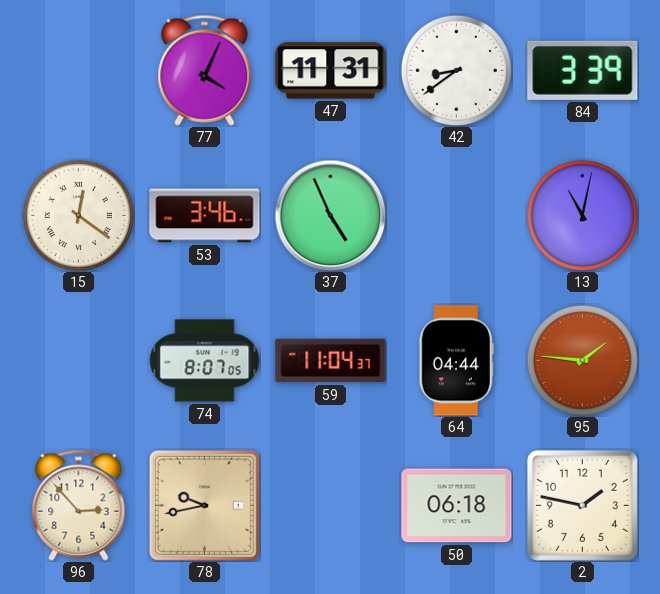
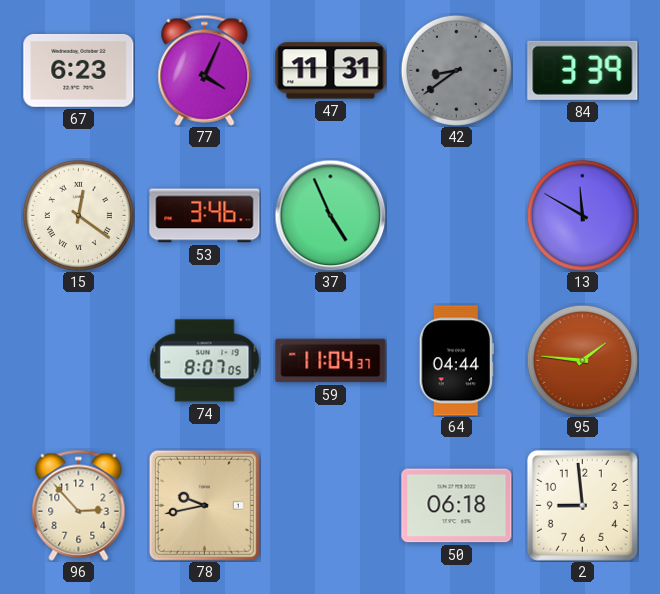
67: none -> 6:23
42 dial: white -> grey
13: 11:02 -> 11:50
2: 1:47 -> 8:59
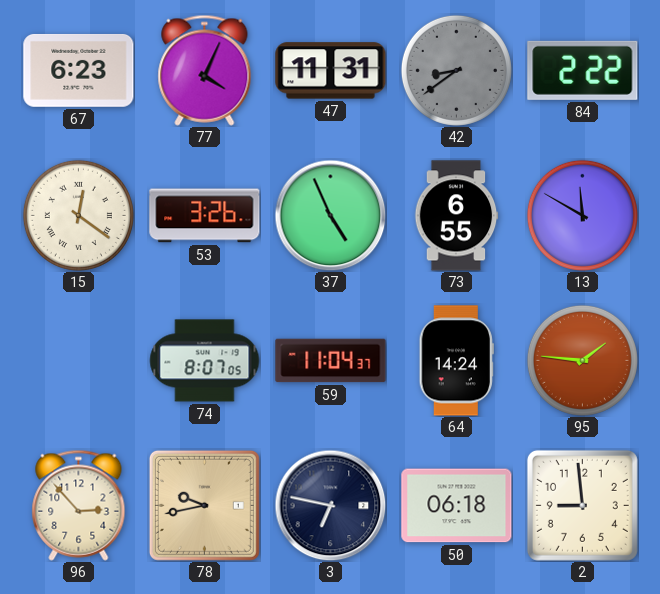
84: 3:39 -> 2:22
53: 3:46 -> 3:26
73: none -> 6:55
64: 04:44 -> 14:24
3: none -> 6:47
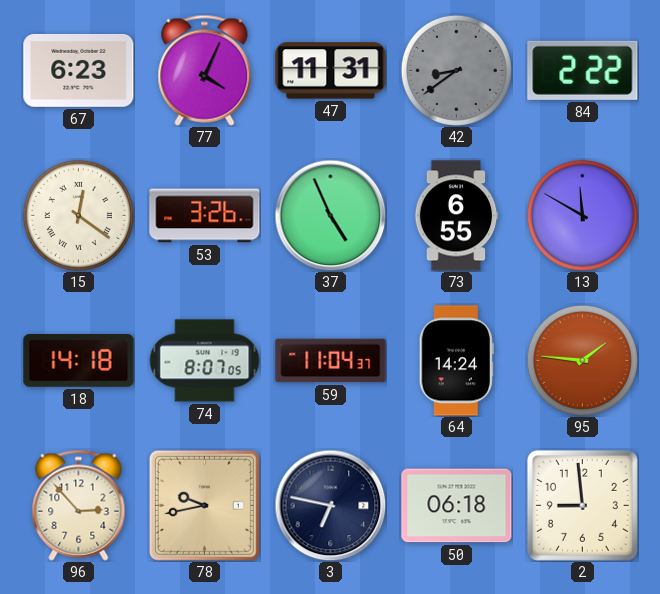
18: none -> 14:18
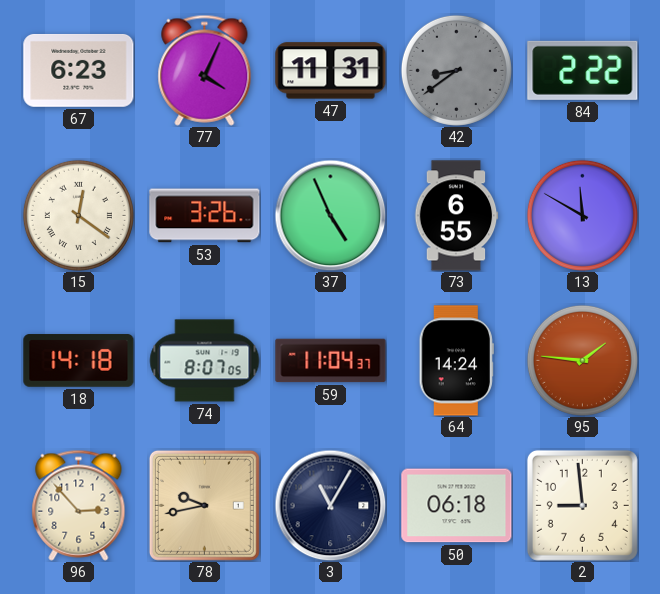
3: 6:47 -> 11:05
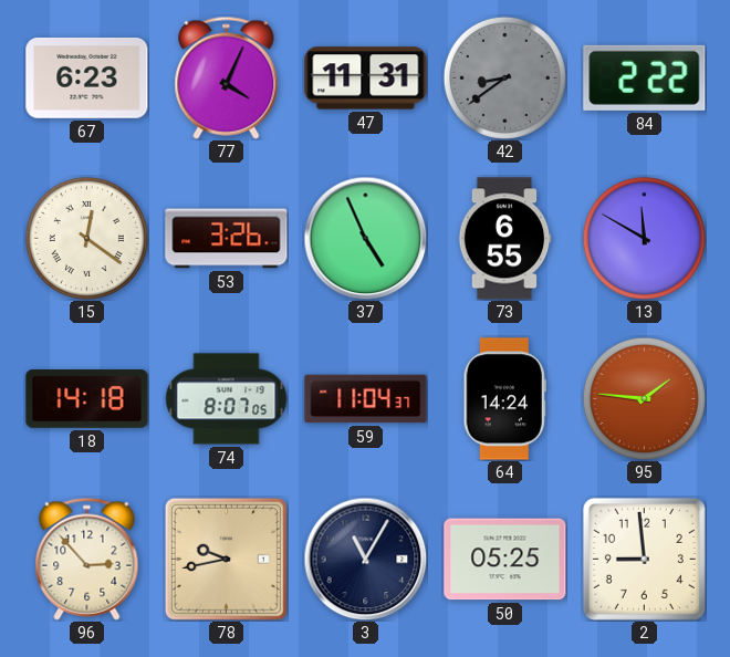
50: 06:18 -> 05:25
